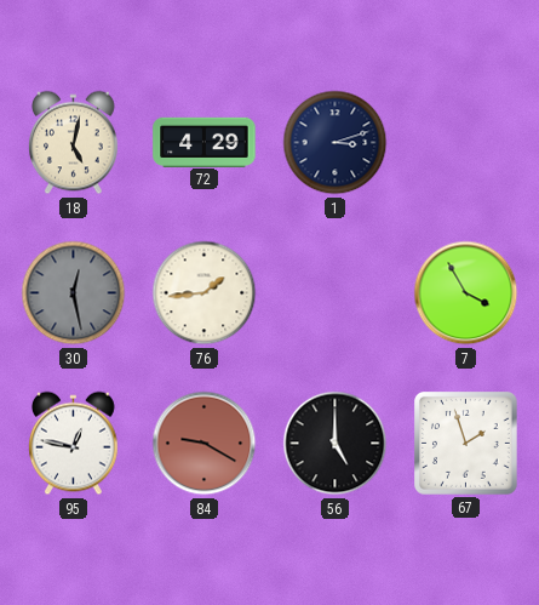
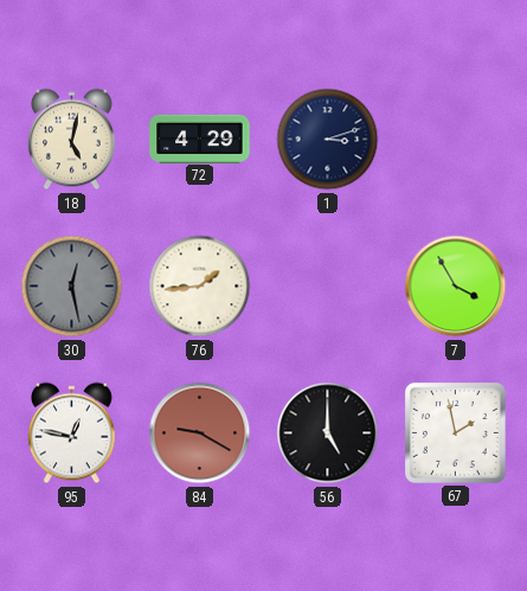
67: 1:57 -> 1:58
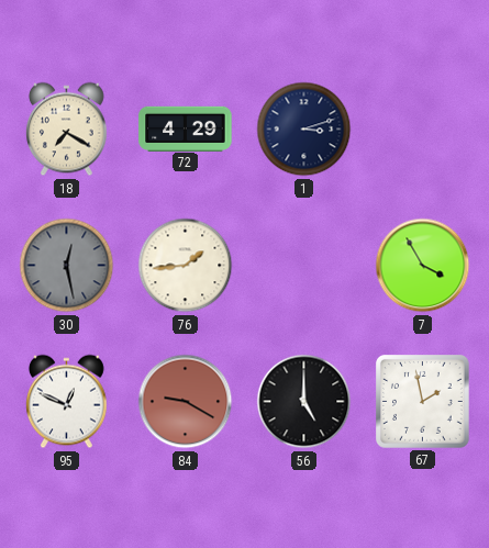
18: 5:02 -> 7:20
95: 12:47 -> 12:49
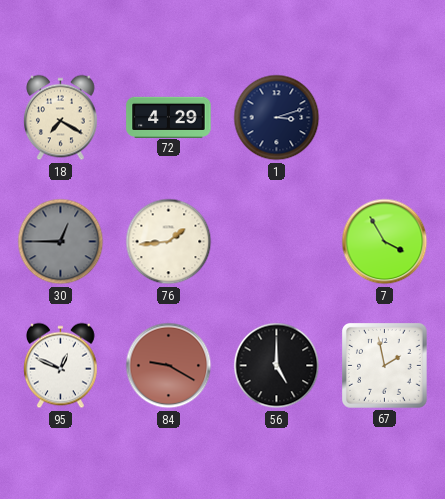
30: 12:28 -> 12:45
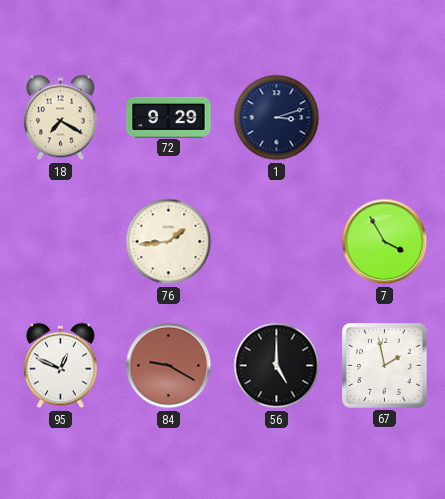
72: 4:29 -> 9:29
30: 12:45 -> none
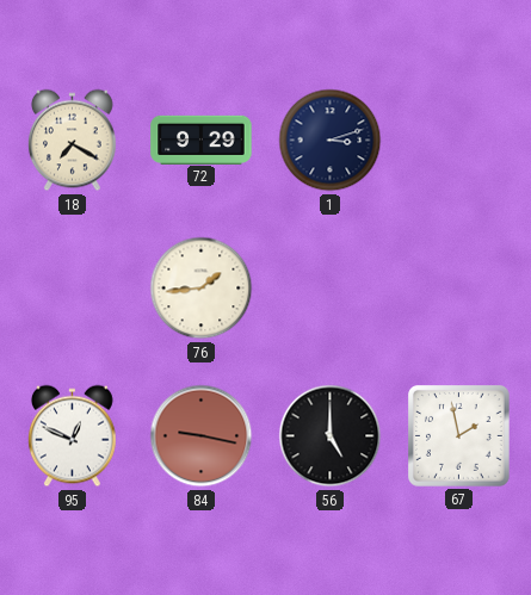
7: 3:55 -> none
84: 9:20 -> 9:17
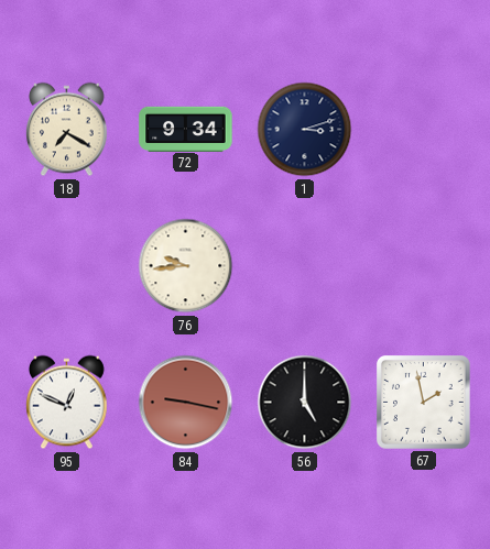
72: 9:29 -> 9:34
76: 1:44 -> 9:44
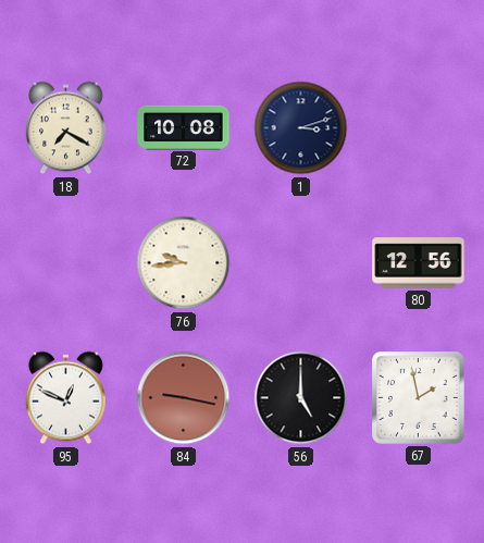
72: 9:34 -> 10:08
80: none -> 12:56
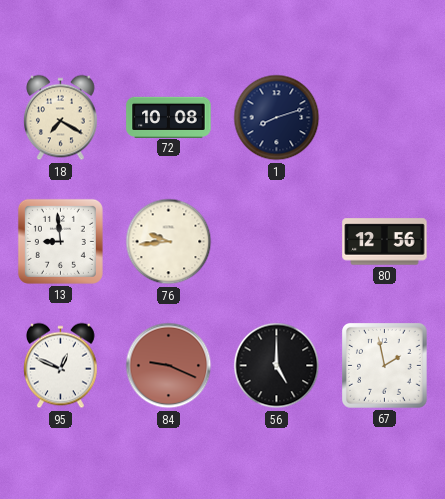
1: 3:12 -> 8:12
13: none -> 8:59
84: 9:17 -> 9:19
